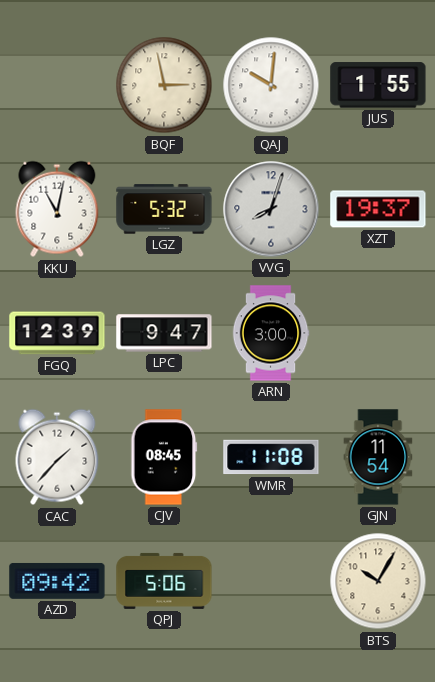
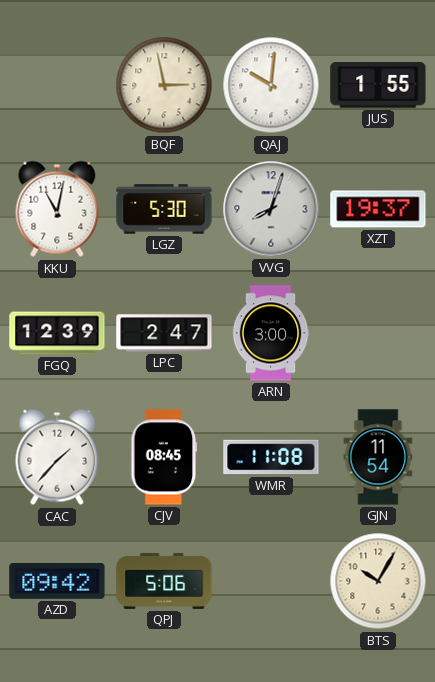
LGZ: 5:32 -> 5:30
LPC: 9:47 -> 2:47
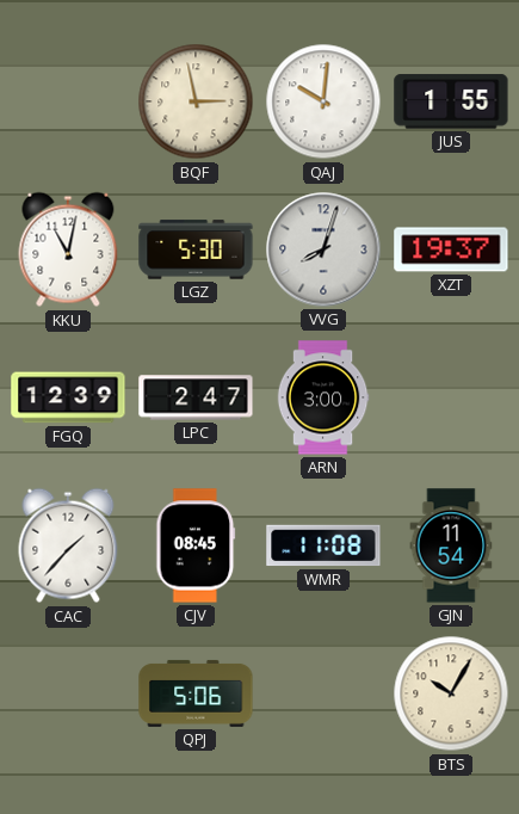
AZD: 09:42 -> none
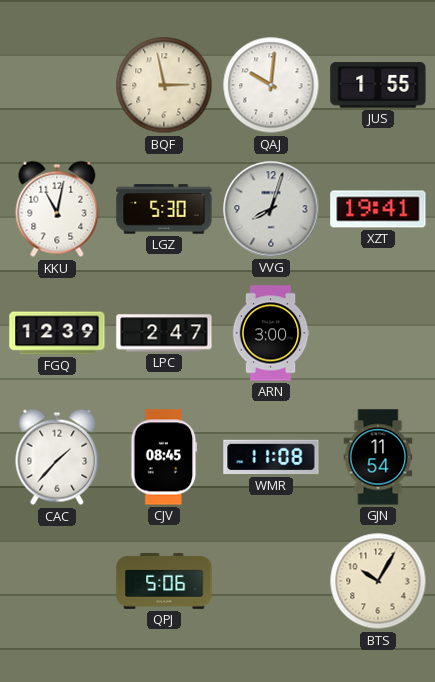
XZT: 19:37 -> 19:41
